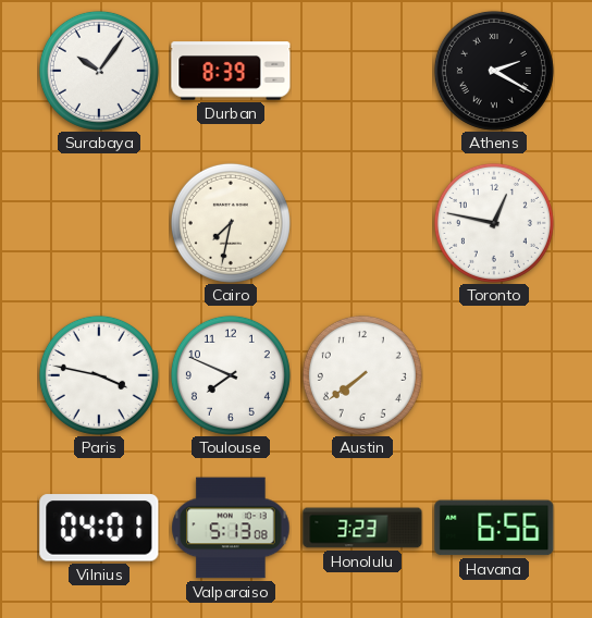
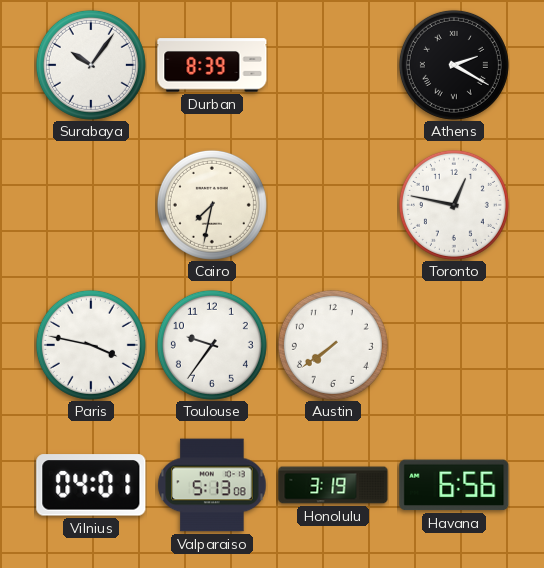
Toulouse: 7:49 -> 9:36
Honolulu: 3:23 -> 3:19
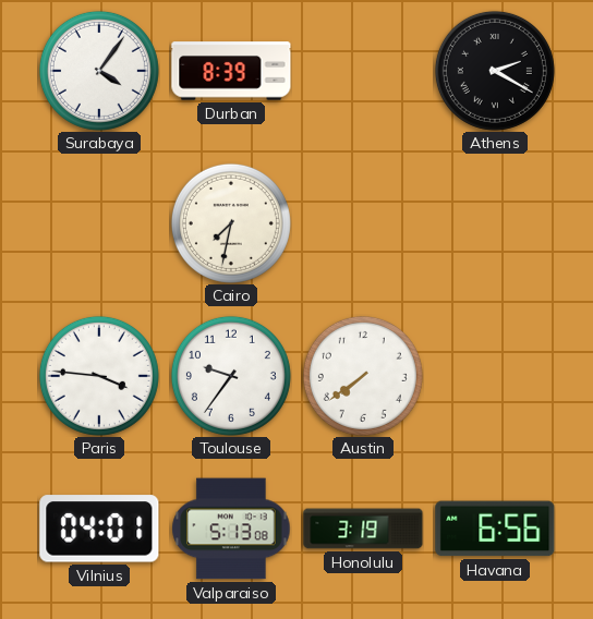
Surabaya: 10:06 -> 4:06
Toronto: 12:47 -> none
Paris: 3:47 -> 3:46
